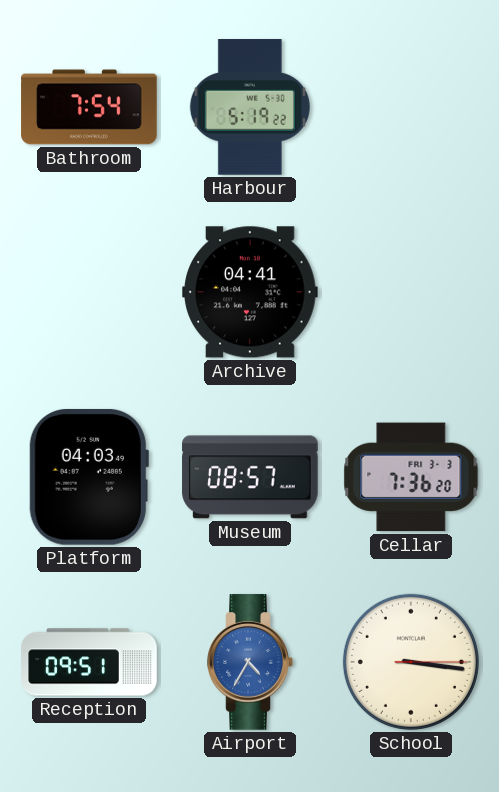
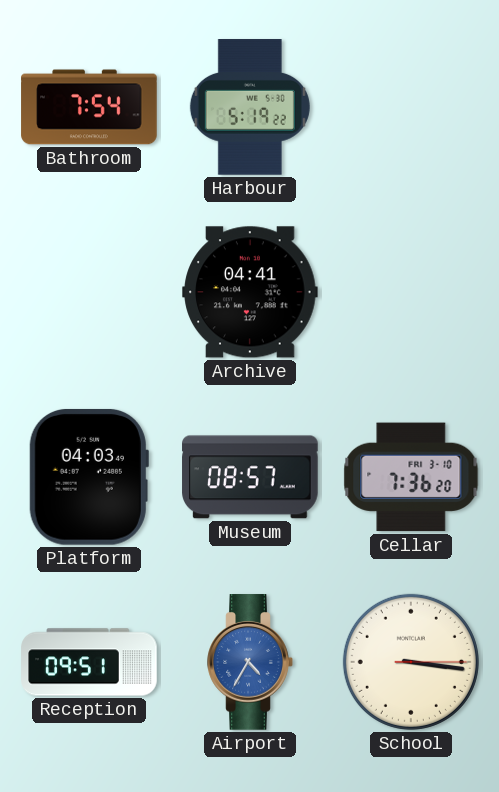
Cellar date: FRI 3-3 -> FRI 3-10
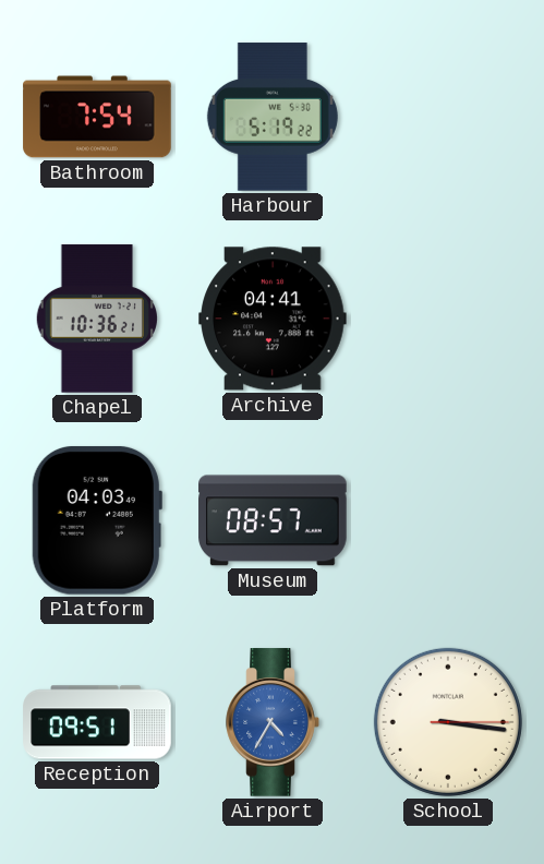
Chapel: none -> 10:36
Cellar: 7:36 -> none
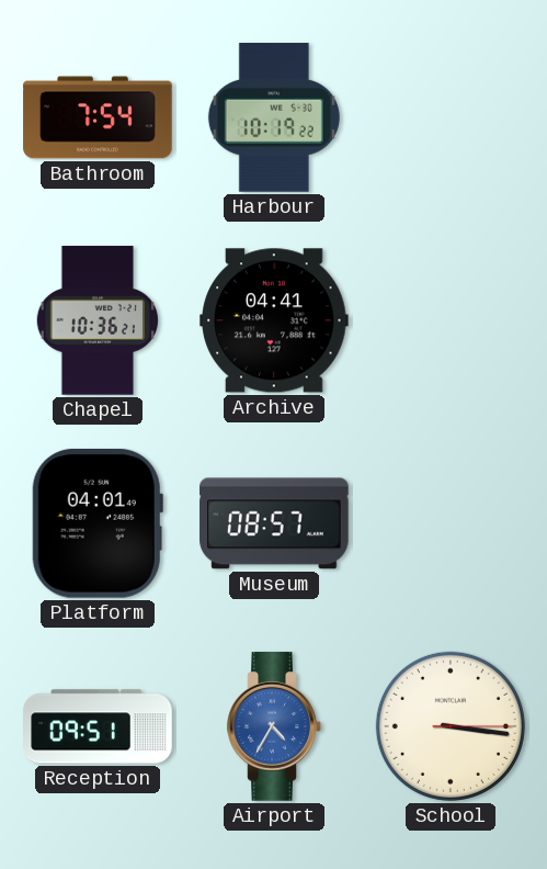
Harbour: 5:19 -> 10:19
Platform: 04:03 -> 04:01
